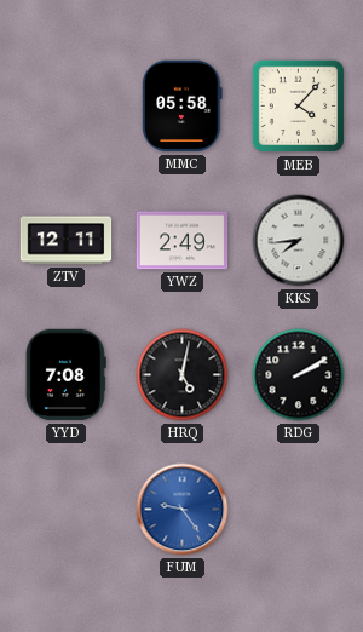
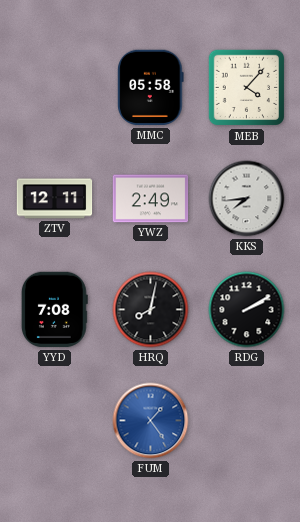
HRQ: 5:02 -> 8:02
FUM: 9:24 -> 1:24
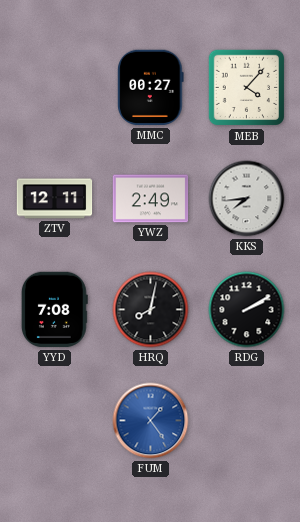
MMC: 05:58 -> 00:27
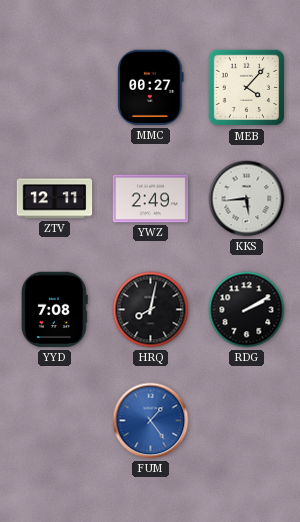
KKS: 7:44 -> 5:44
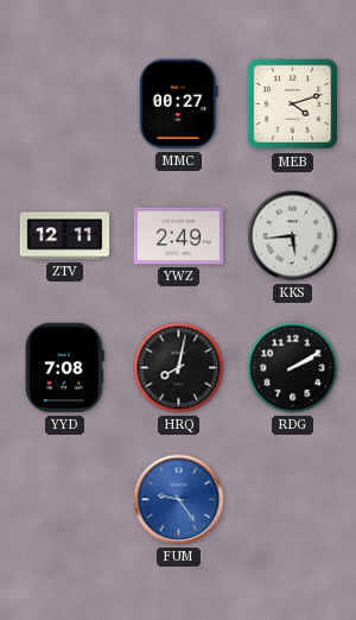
MEB: 4:07 -> 4:12
FUM: 1:24 -> 9:24
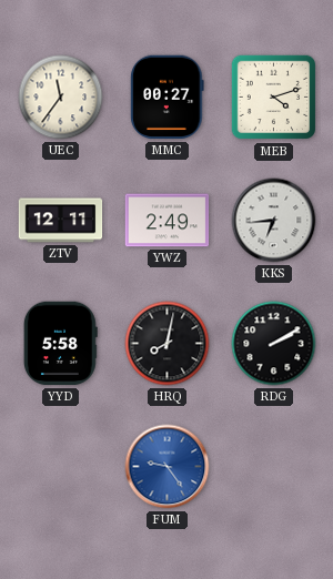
UEC: none -> 11:36
KKS: 5:44 -> 6:44
YYD: 7:08 -> 5:58
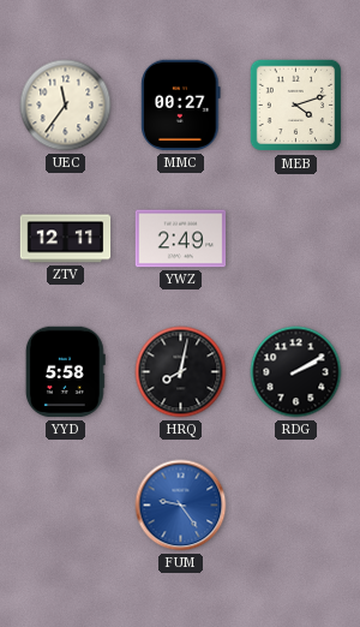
KKS: 6:44 -> none
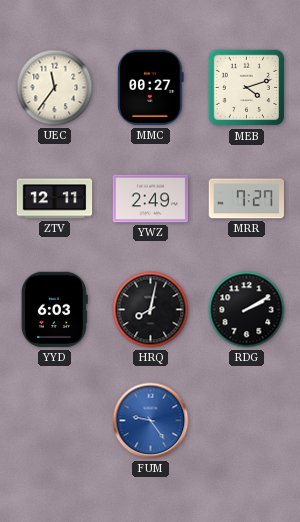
MRR: none -> 7:27
YYD: 5:58 -> 6:03
